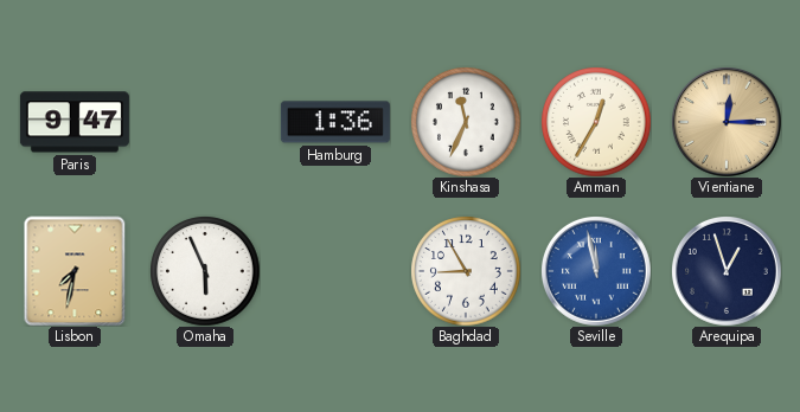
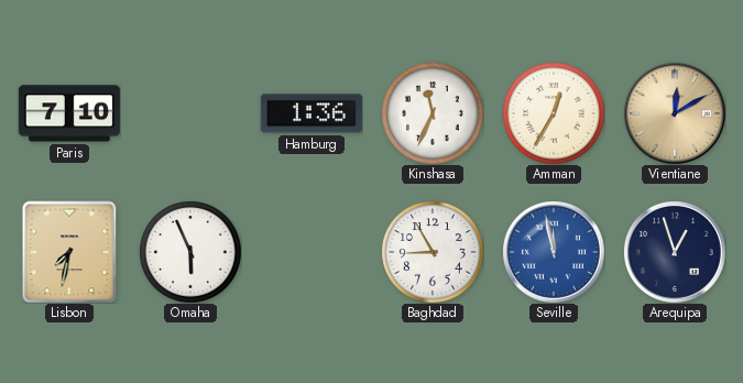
Paris: 9:47 -> 7:10
Vientiane: 12:15 -> 12:10
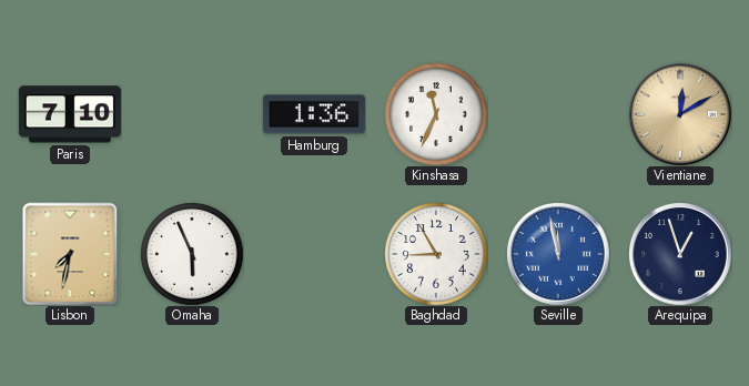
Amman: 12:35 -> none
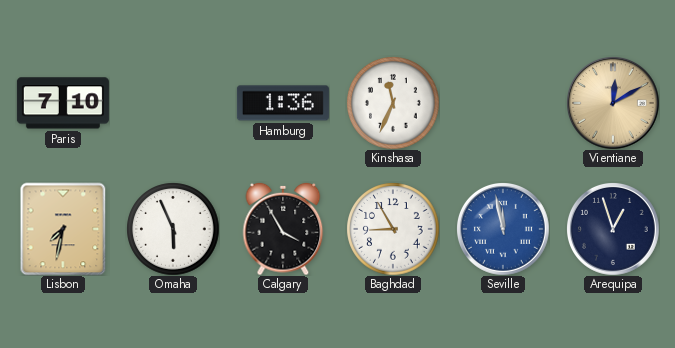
Calgary: none -> 3:55
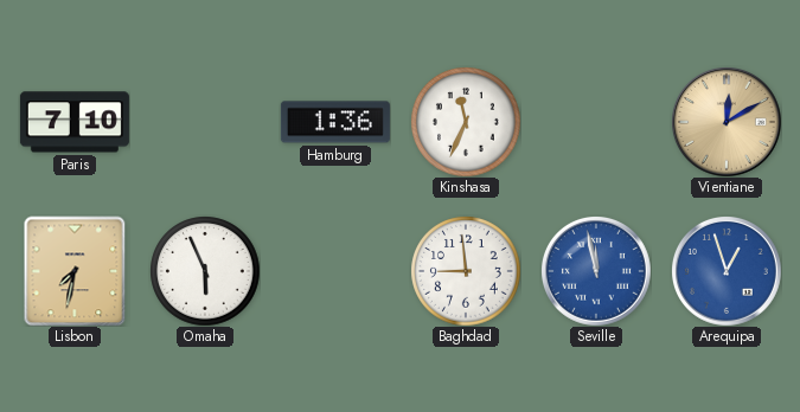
Calgary: 3:55 -> none
Baghdad: 8:55 -> 8:59
Arequipa dial: navy -> blue
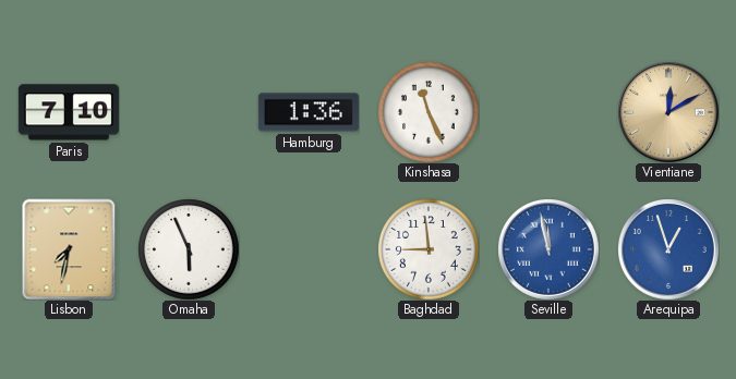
Kinshasa: 11:34 -> 11:26
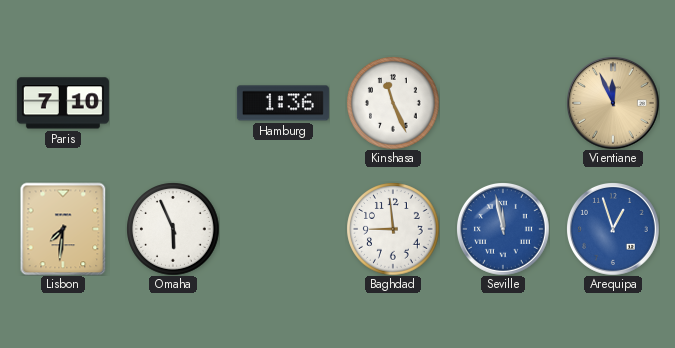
Vientiane: 12:10 -> 11:56
Lisbon: 7:32 -> 7:31
